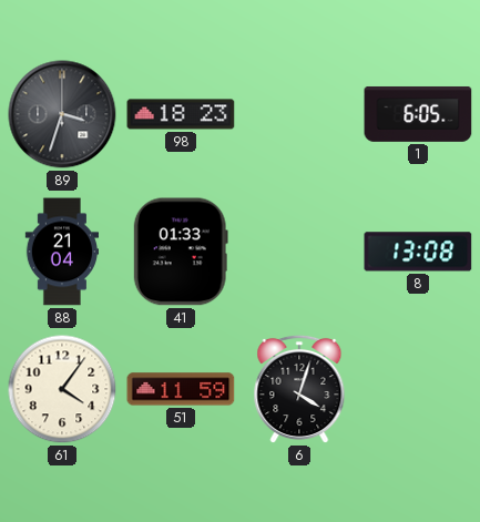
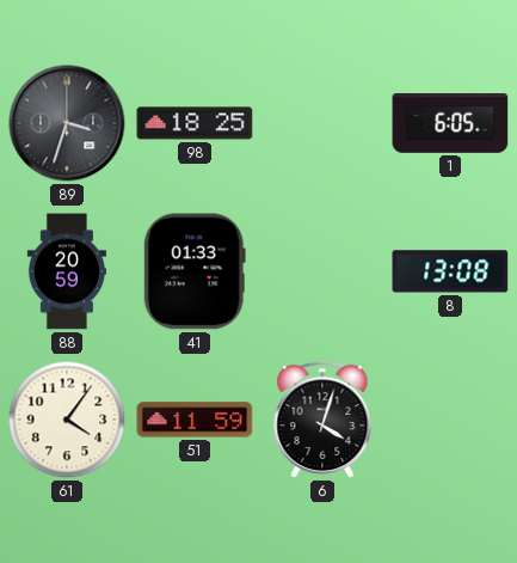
98: 18:23 -> 18:25
88: 21:04 -> 20:59
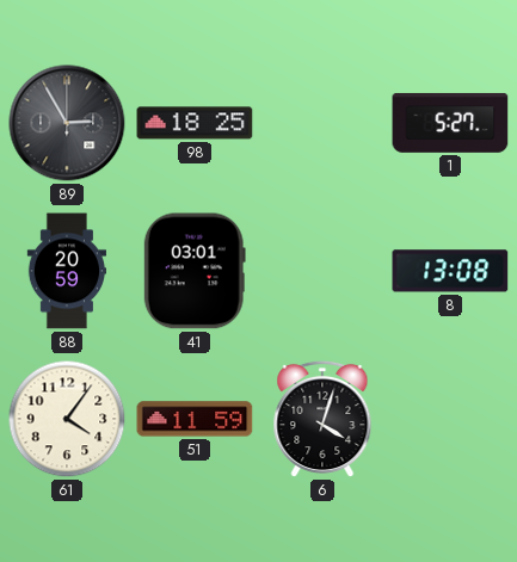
89: 3:33 -> 2:55
1: 6:05 -> 5:27
41: 01:33 -> 03:01
